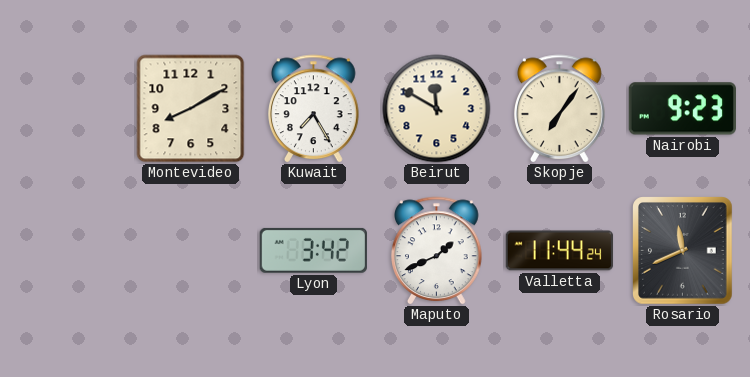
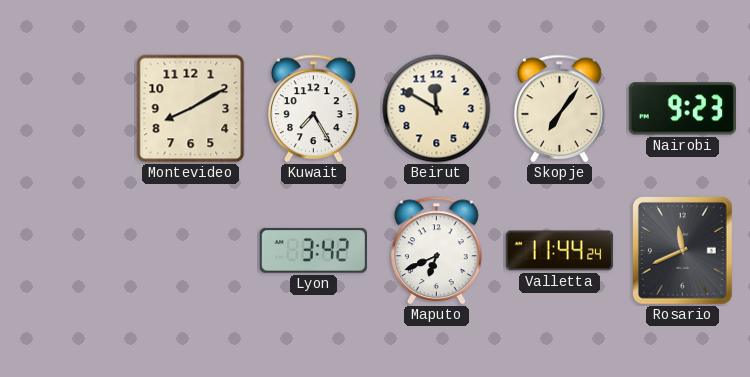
Maputo: 1:41 -> 6:41
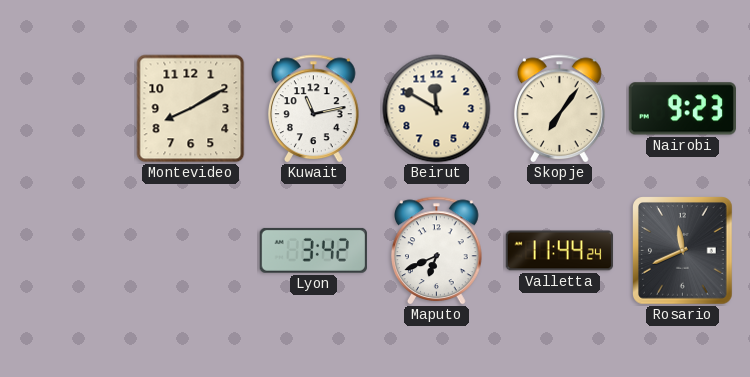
Kuwait: 7:25 -> 11:13
